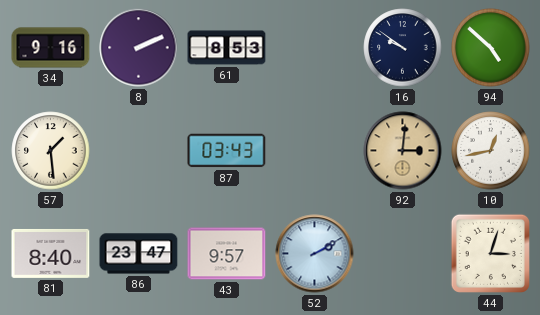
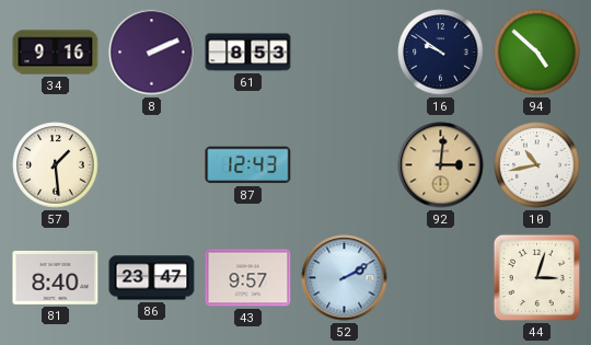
87: 03:43 -> 12:43
10: 12:43 -> 10:43
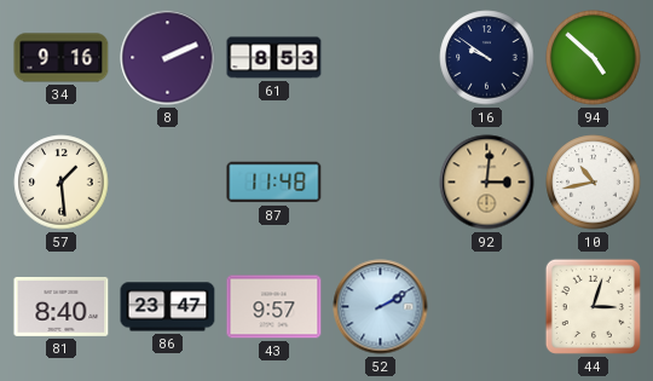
87: 12:43 -> 11:48
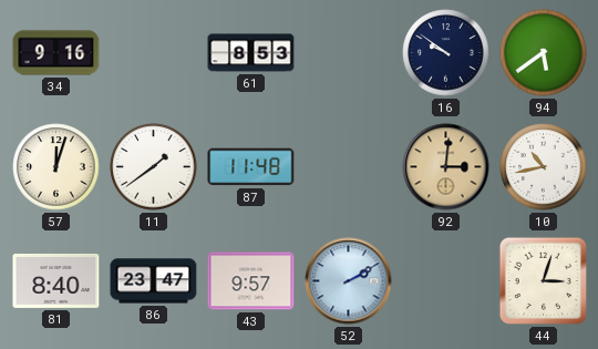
8: 2:11 -> none
94: 4:52 -> 5:39
57: 1:29 -> 12:03
11: none -> 1:39
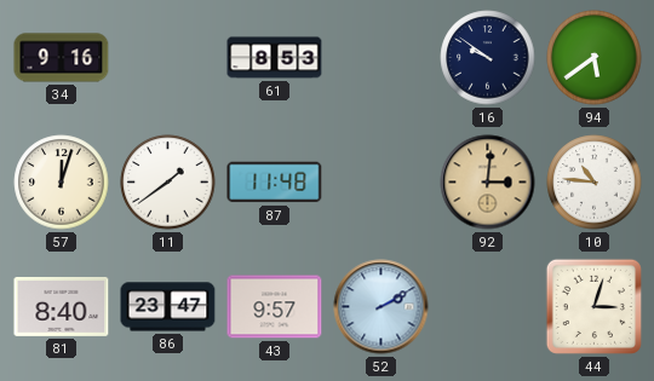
10: 10:43 -> 10:46
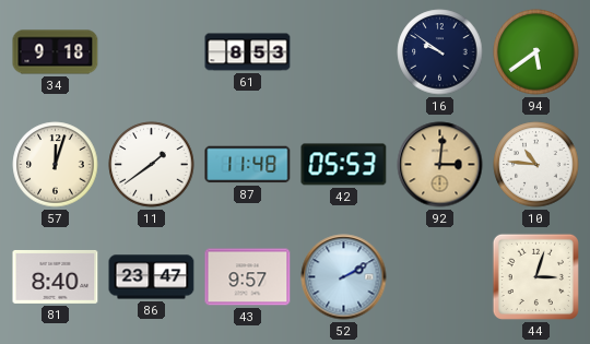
34: 9:16 -> 9:18
42: none -> 05:53
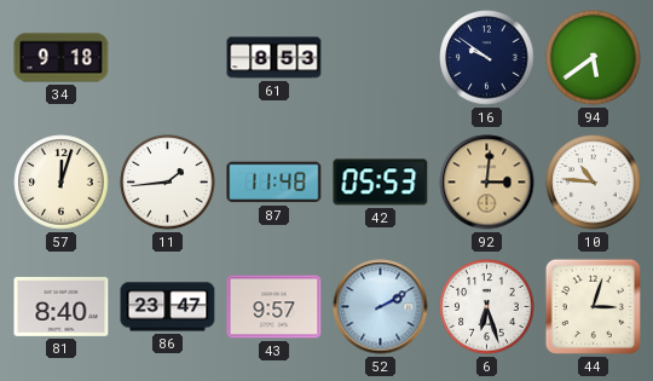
11: 1:39 -> 1:44
6: none -> 6:27
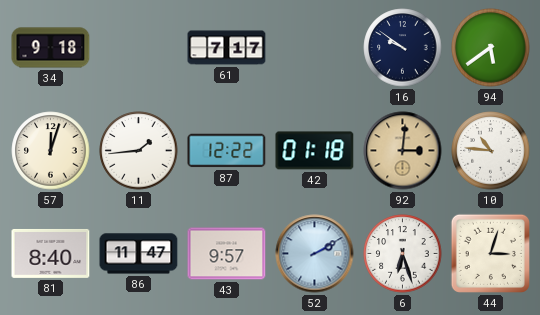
61: 8:53 -> 7:17
87: 11:48 -> 12:22
42: 05:53 -> 01:18
86: 23:47 -> 11:47
